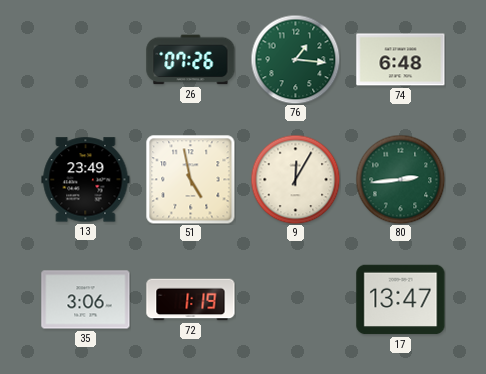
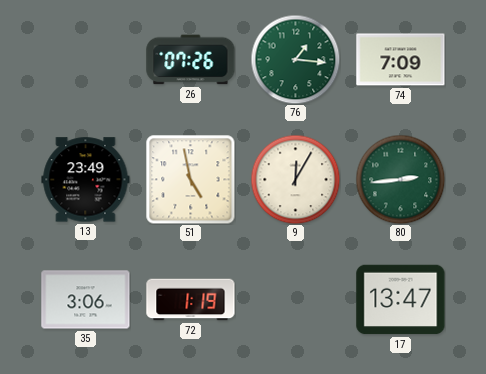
74: 6:48 -> 7:09
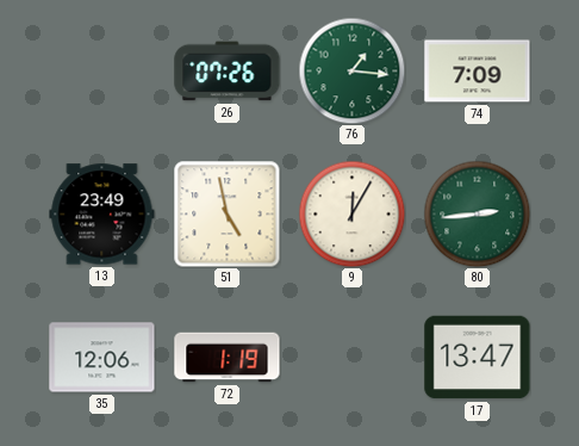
35: 3:06 -> 12:06
